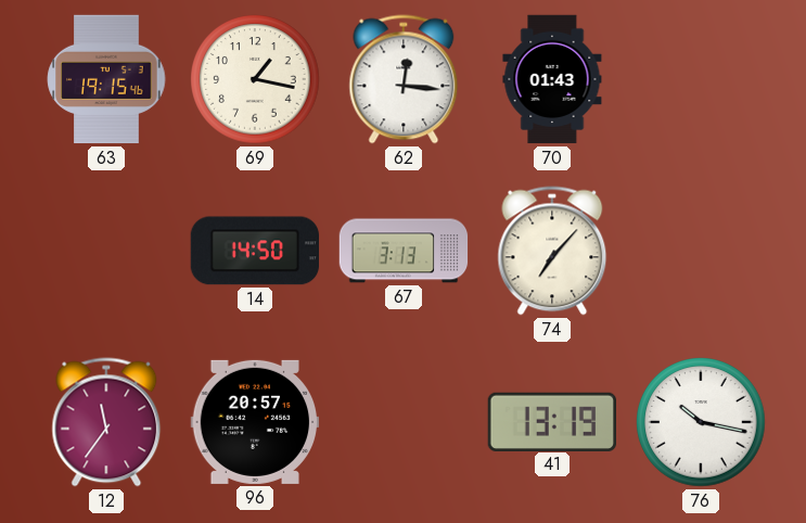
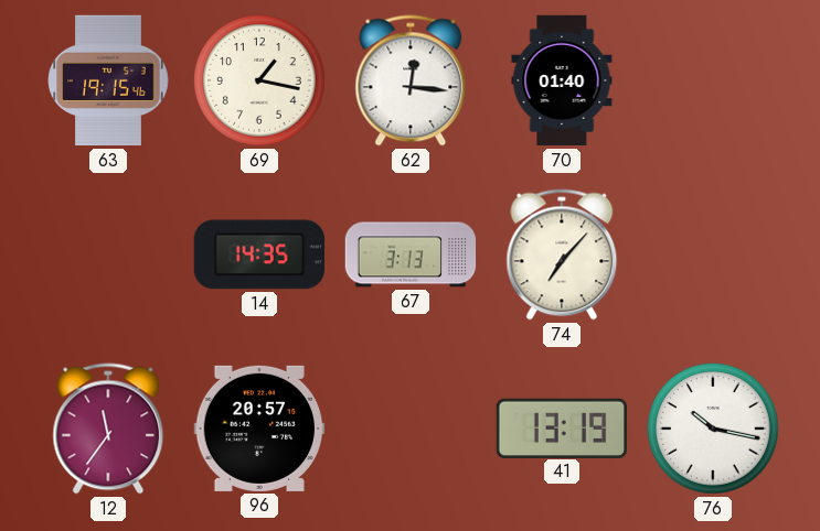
70: 01:43 -> 01:40
14: 14:50 -> 14:35
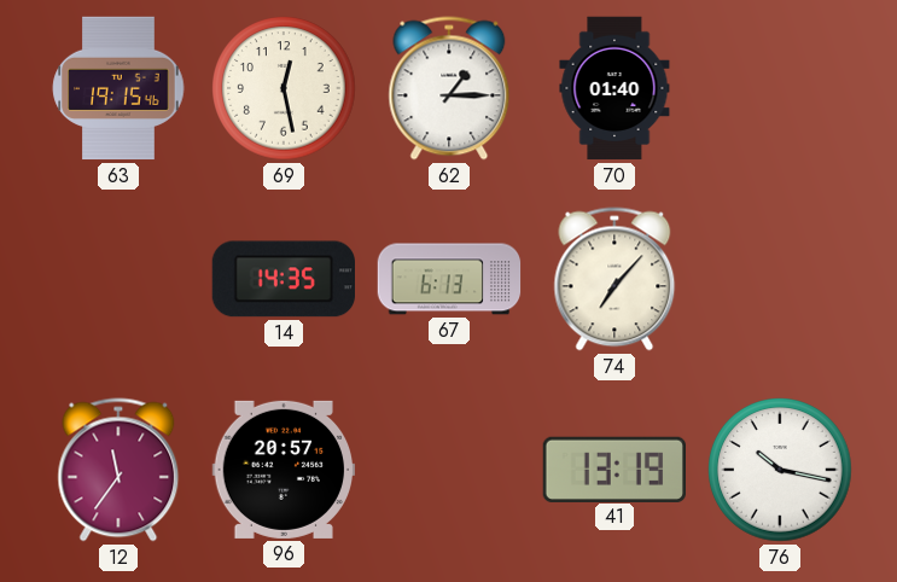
69: 1:17 -> 12:28
62: 12:16 -> 1:15
67: 3:13 -> 6:13
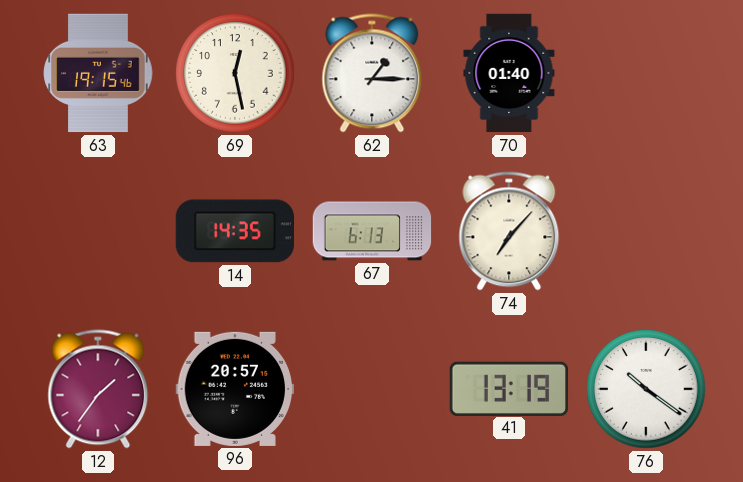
12: 11:36 -> 1:36
76: 10:17 -> 10:21
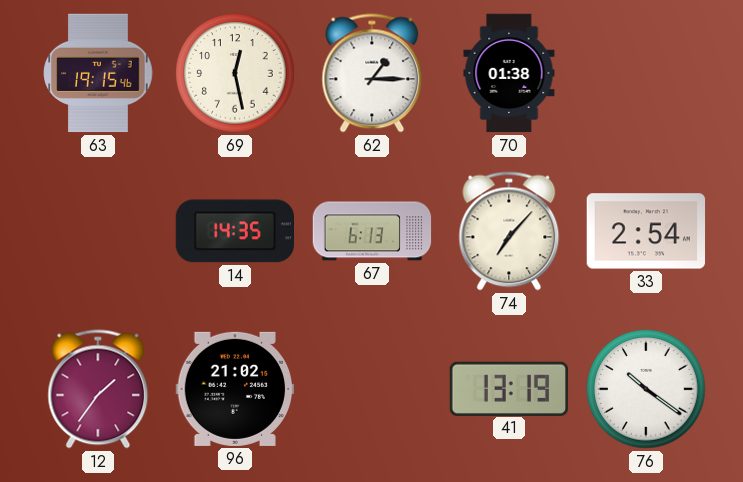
70: 01:40 -> 01:38
33: none -> 2:54
96: 20:57 -> 21:02
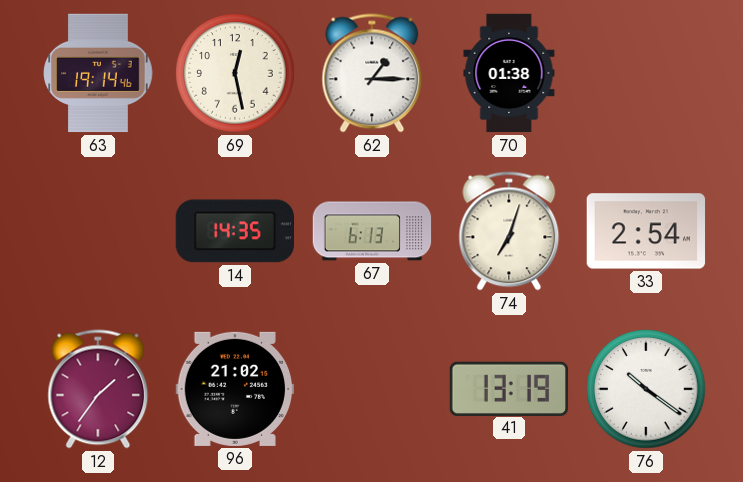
63: 19:15 -> 19:14
74: 7:07 -> 7:03
